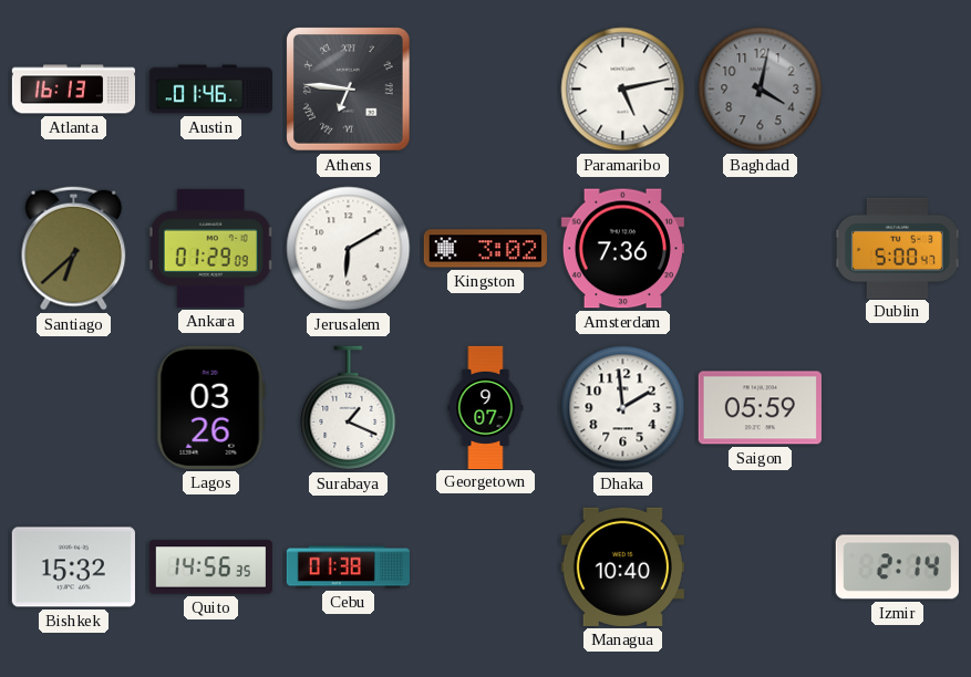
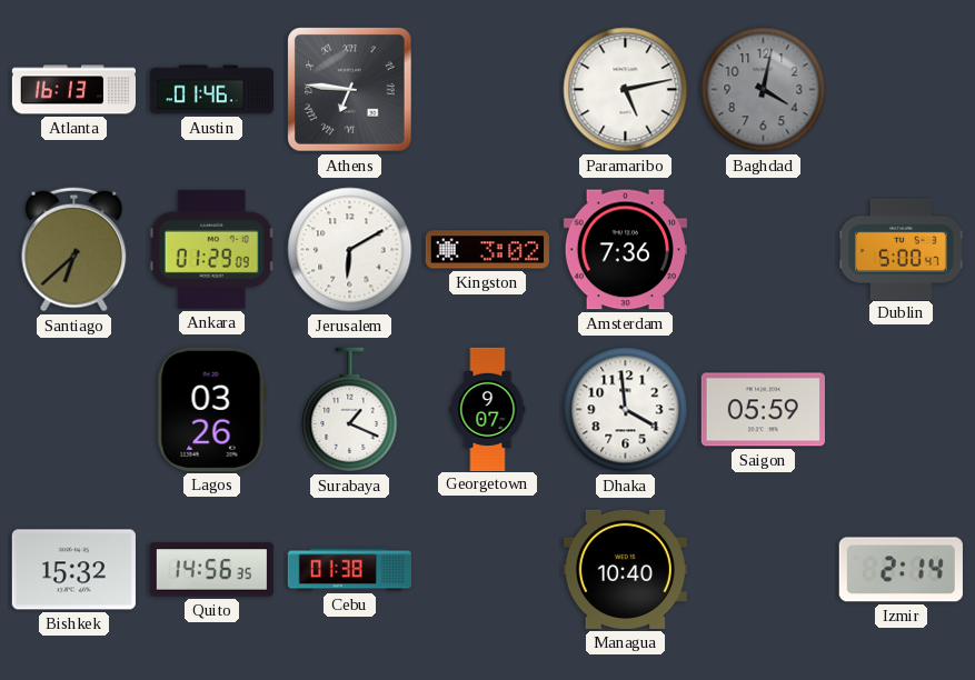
Dhaka: 1:59 -> 3:59
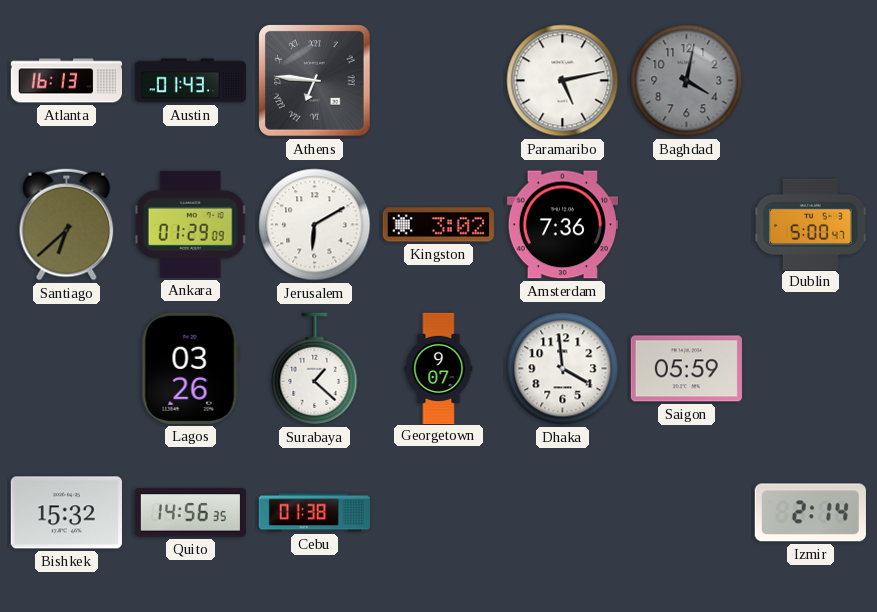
Austin: 01:46 -> 01:43
Surabaya: 1:19 -> 1:22
Managua: 10:40 -> none
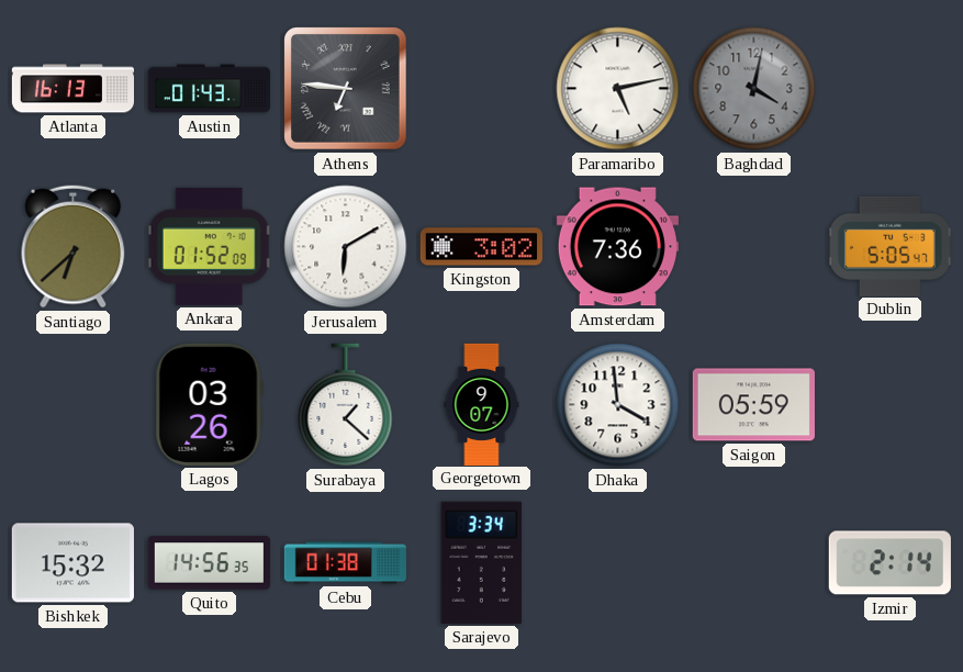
Ankara: 01:29 -> 01:52
Dublin: 5:00 -> 5:05
Sarajevo: none -> 3:34
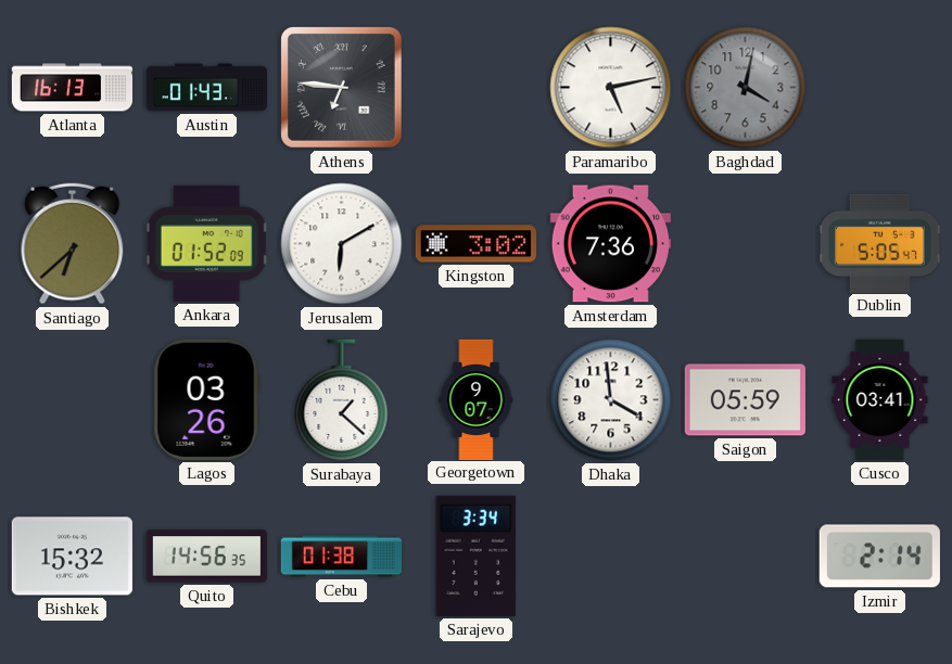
Cusco: none -> 03:41
